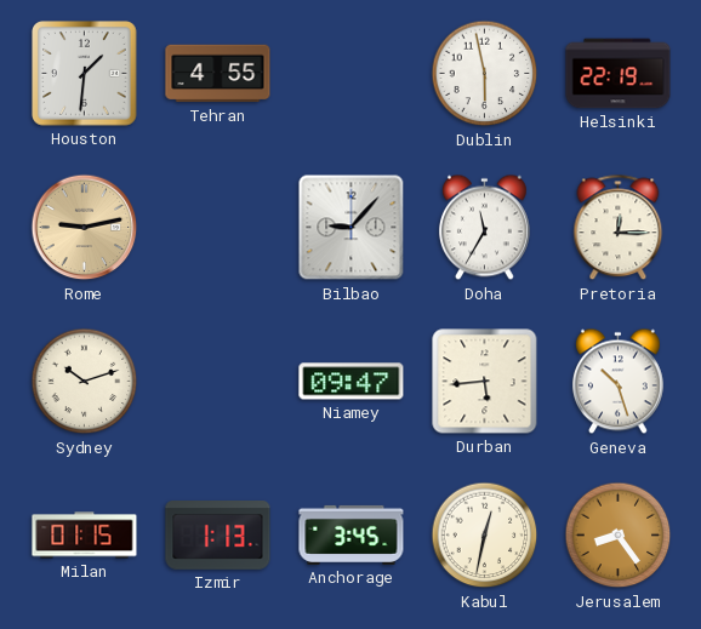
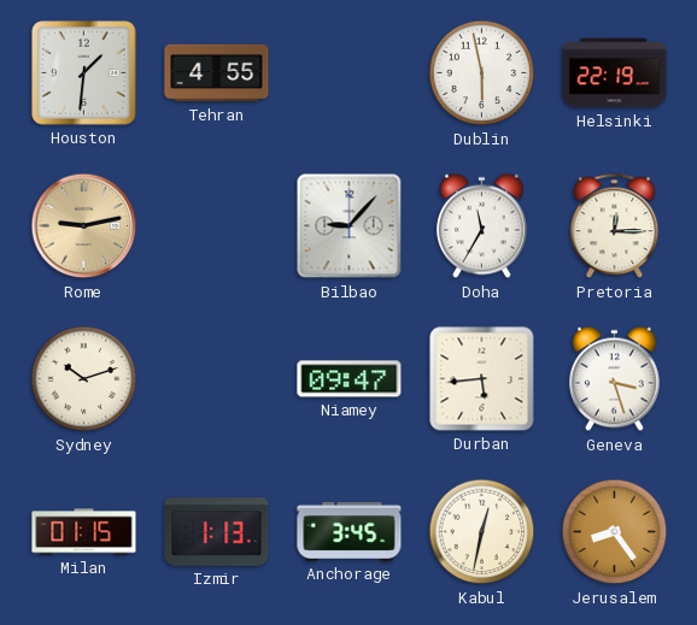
Geneva: 10:27 -> 3:27
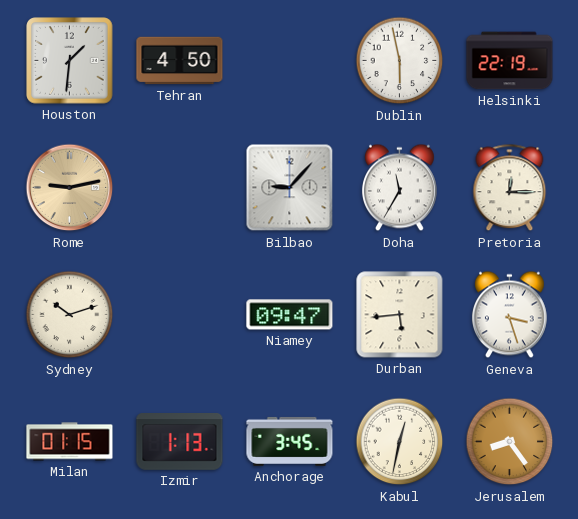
Tehran: 4:55 -> 4:50
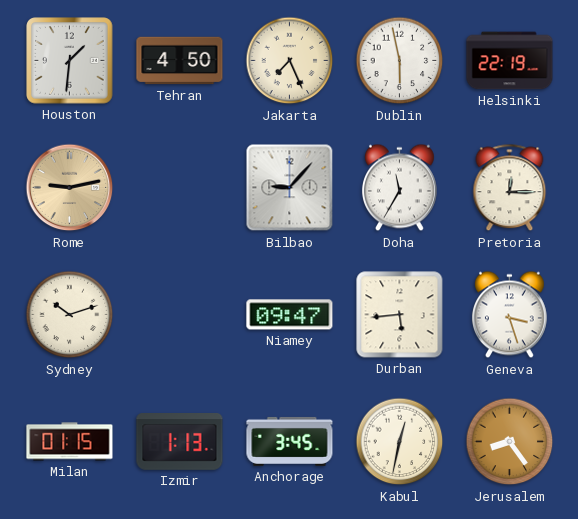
Jakarta: none -> 7:26
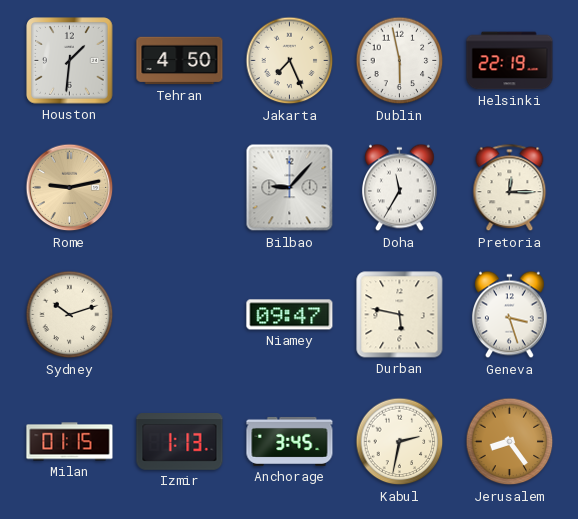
Durban: 5:44 -> 5:47
Kabul: 12:32 -> 2:32
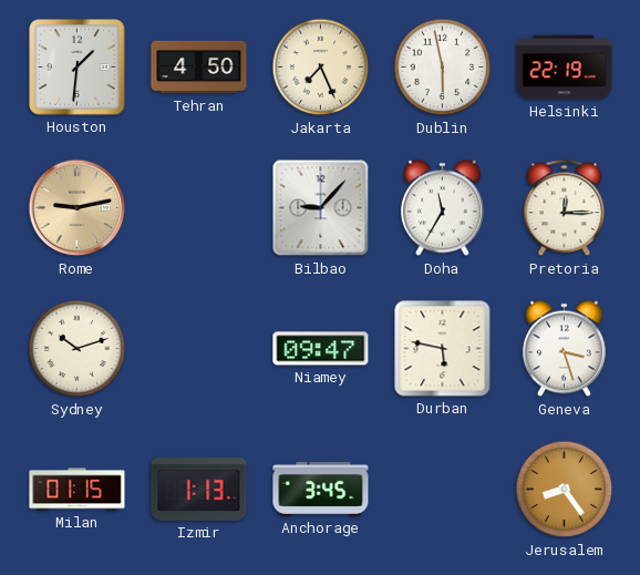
Kabul: 2:32 -> none
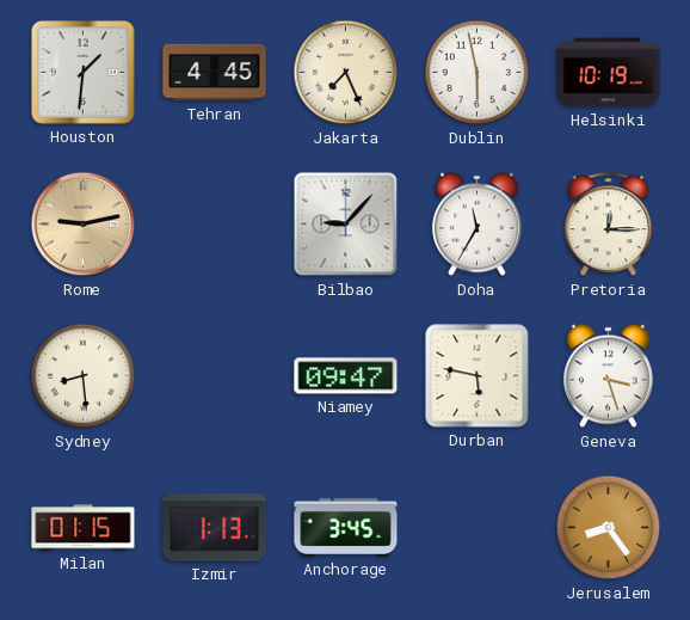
Tehran: 4:50 -> 4:45
Helsinki: 22:19 -> 10:19
Sydney: 10:12 -> 8:29
